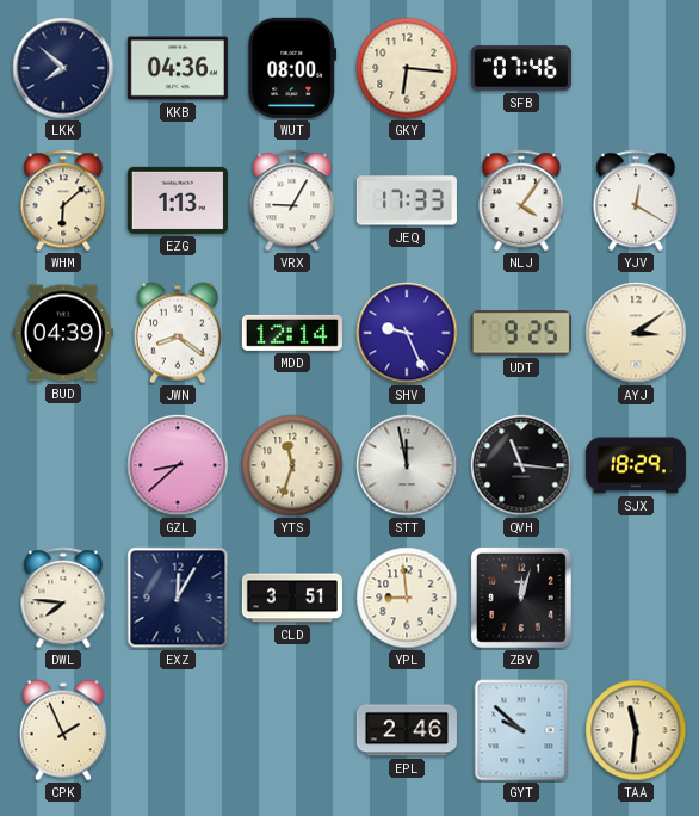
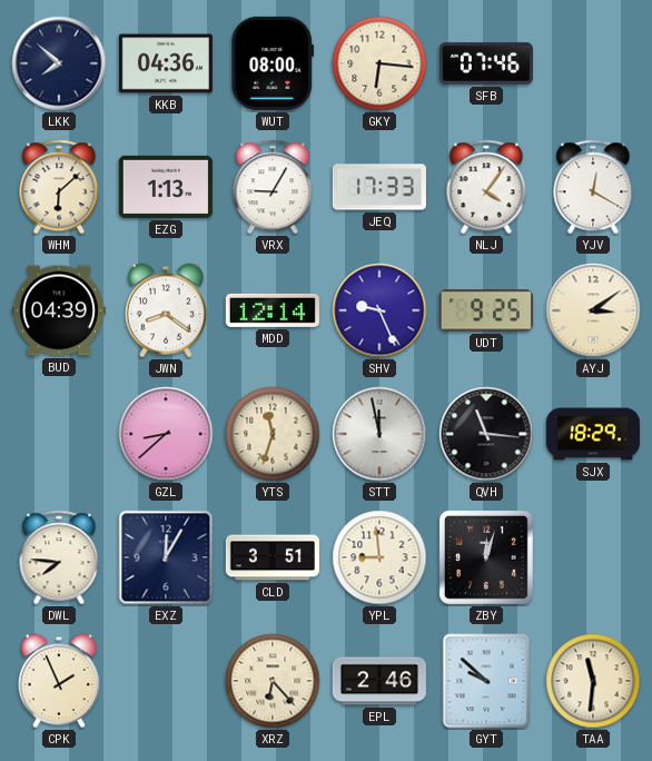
XRZ: none -> 6:23
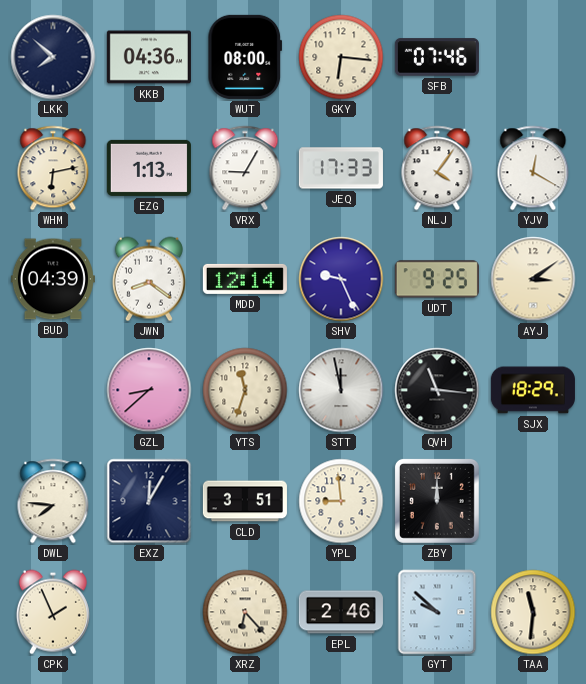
WHM: 6:08 -> 6:13
ZBY: 12:03 -> 12:00
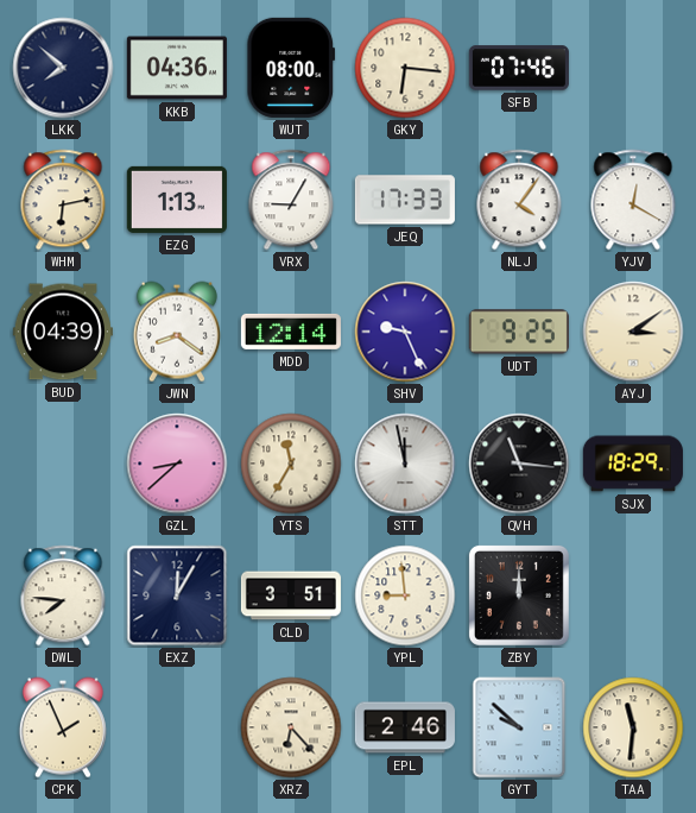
YTS: 11:33 -> 11:35
